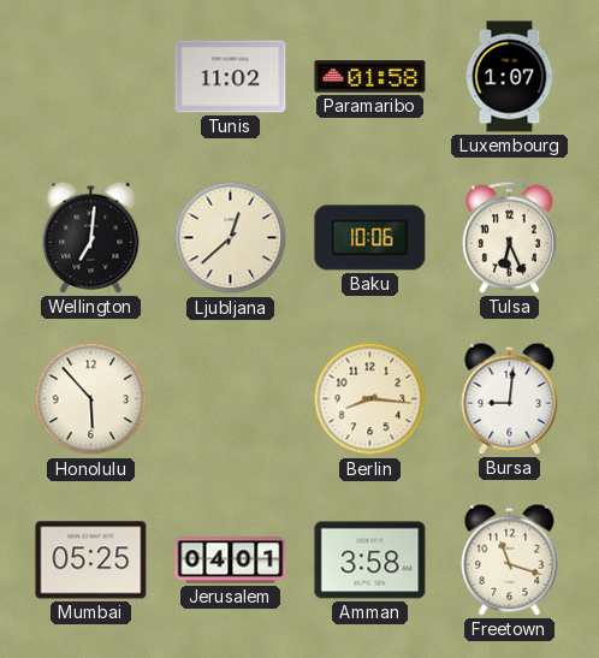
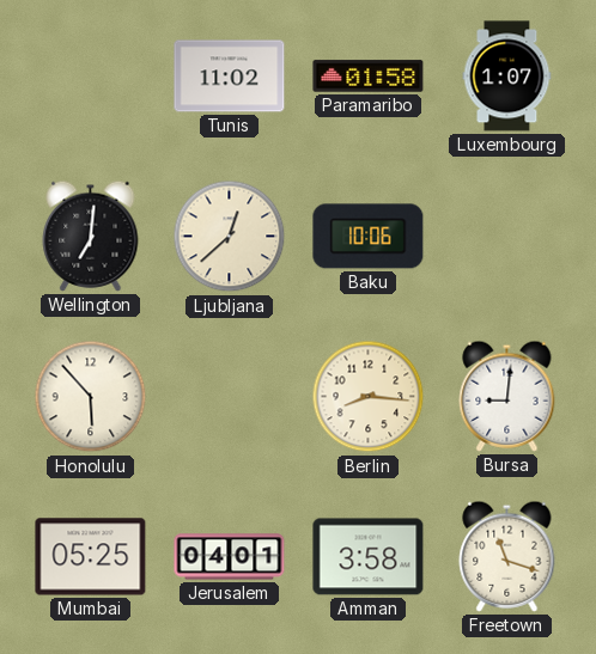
Tulsa: 6:26 -> none
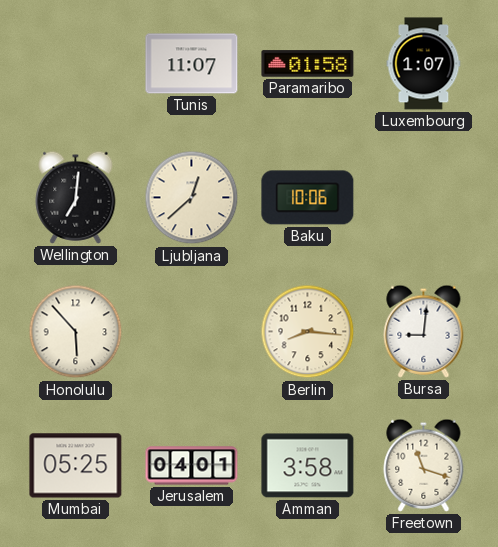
Tunis: 11:02 -> 11:07
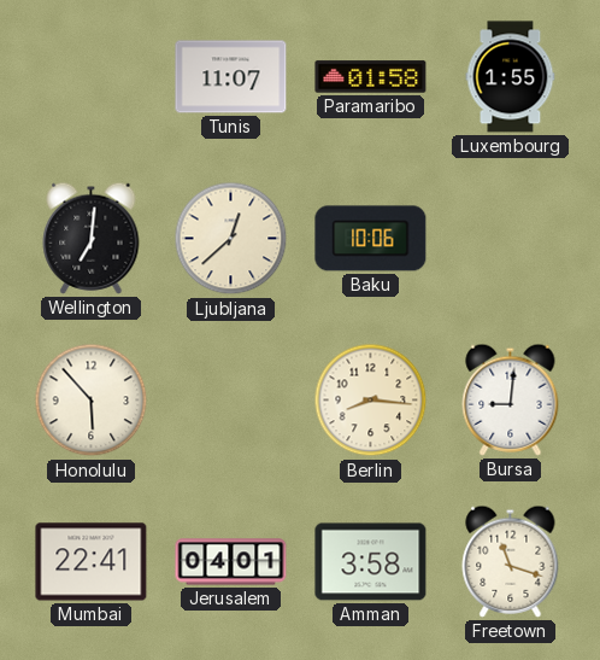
Luxembourg: 1:07 -> 1:55
Mumbai: 05:25 -> 22:41
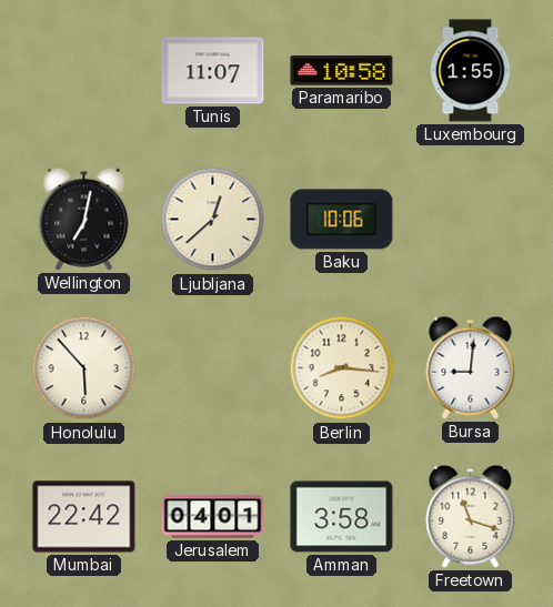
Paramaribo: 01:58 -> 10:58
Wellington: 7:01 -> 7:02
Mumbai: 22:41 -> 22:42
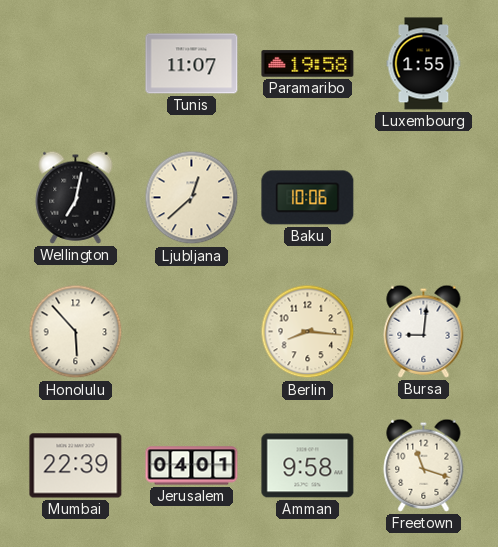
Paramaribo: 10:58 -> 19:58
Mumbai: 22:42 -> 22:39
Amman: 3:58 -> 9:58
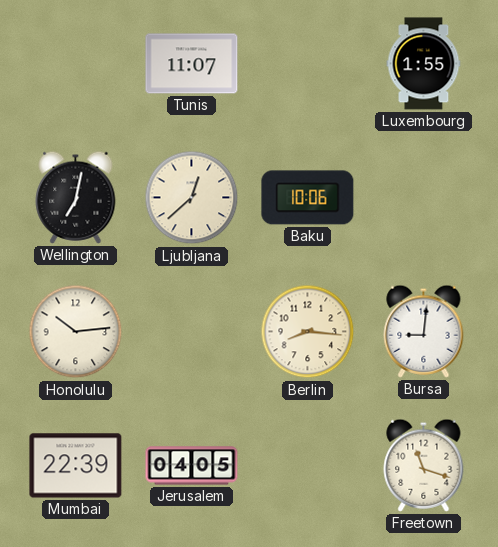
Paramaribo: 19:58 -> none
Honolulu: 5:53 -> 10:14
Jerusalem: 04:01 -> 04:05
Amman: 9:58 -> none
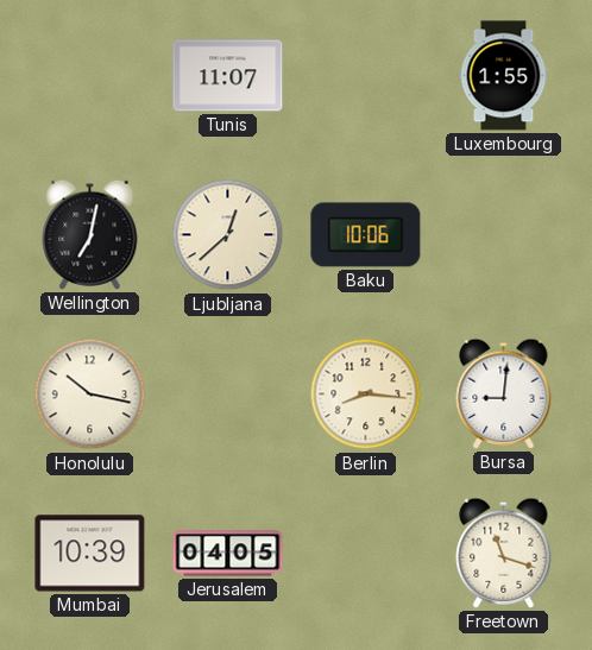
Honolulu: 10:14 -> 10:17
Mumbai: 22:39 -> 10:39
